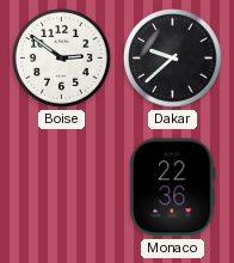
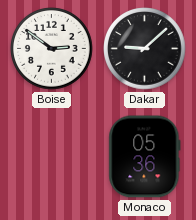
Dakar: 9:38 -> 9:08
Monaco: 22:36 -> 05:36
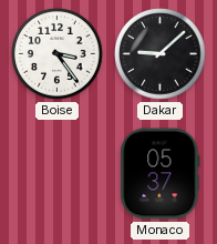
Boise: 2:51 -> 3:24
Monaco: 05:36 -> 05:37
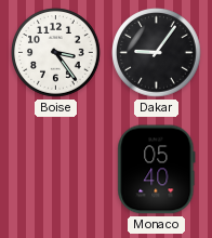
Dakar: 9:08 -> 9:06
Monaco: 05:37 -> 05:40
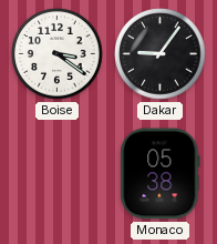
Boise: 3:24 -> 3:21
Monaco: 05:40 -> 05:38
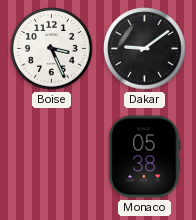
Boise: 3:21 -> 3:26
Dakar: 9:06 -> 9:09
